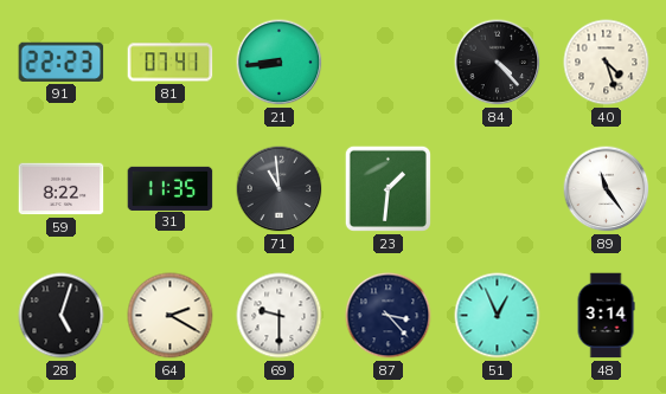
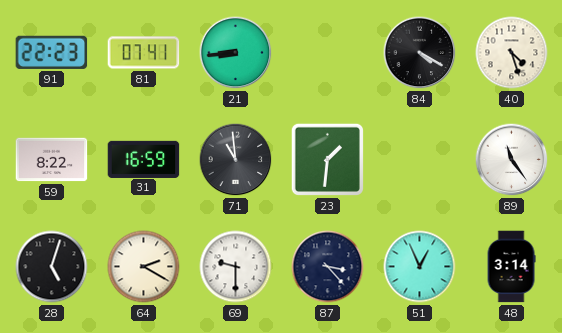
84: 4:23 -> 4:20
31: 11:35 -> 16:59
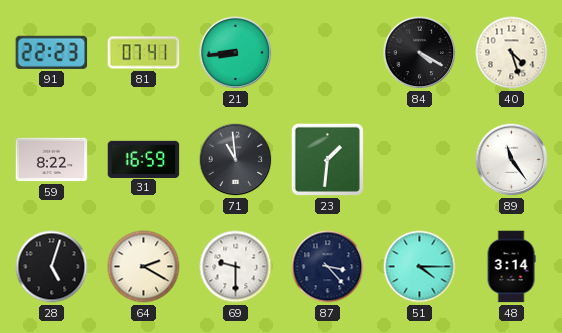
51: 12:56 -> 4:15
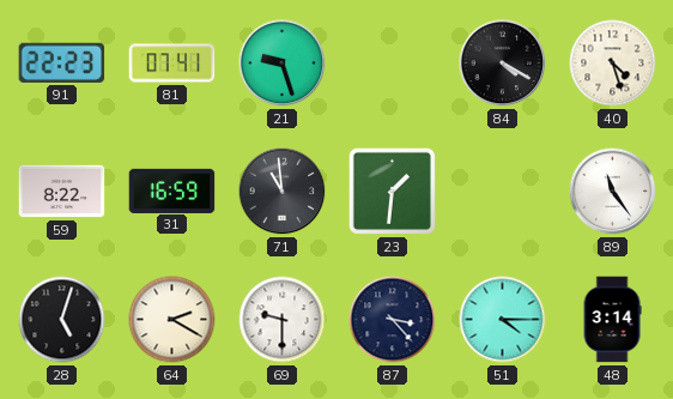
21: 8:44 -> 9:27
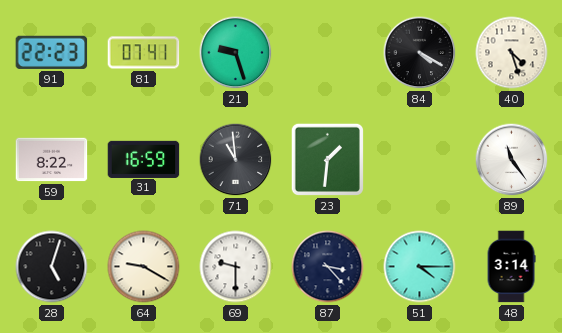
64: 2:20 -> 9:20
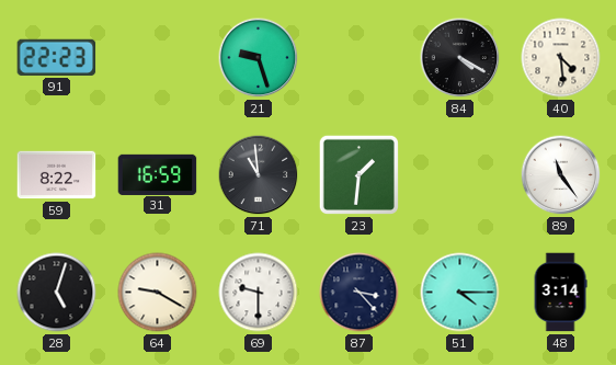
81: 07:41 -> none
40: 4:27 -> 4:29
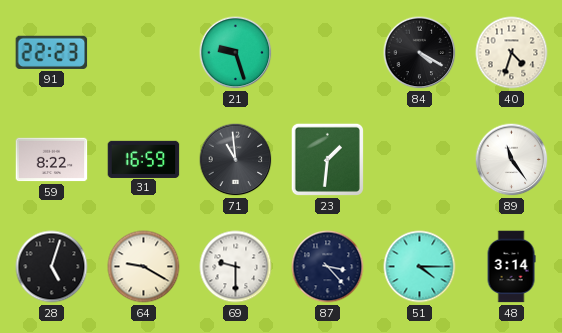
40: 4:29 -> 4:33
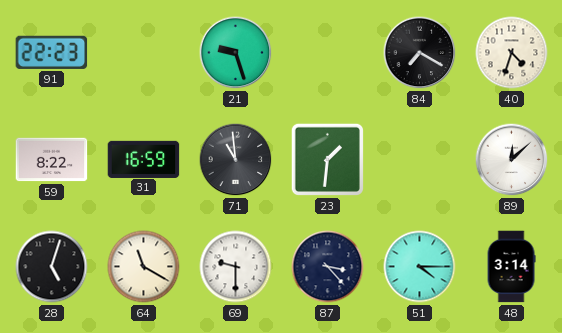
84: 4:20 -> 7:20
89: 11:24 -> 12:08
64: 9:20 -> 11:20
